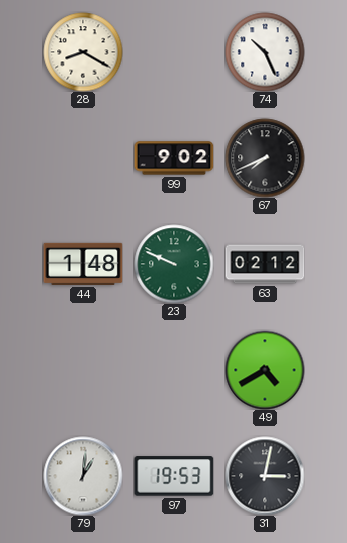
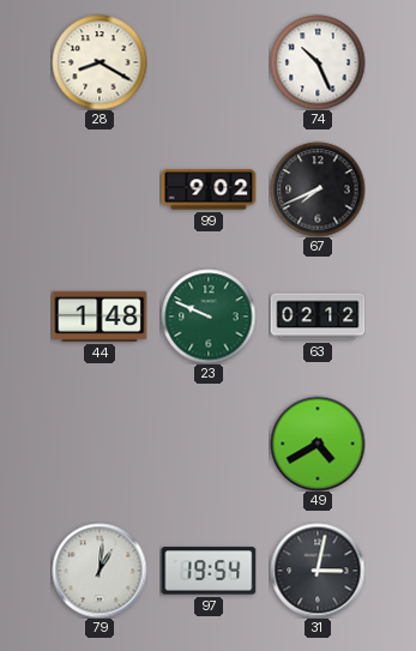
97: 19:53 -> 19:54
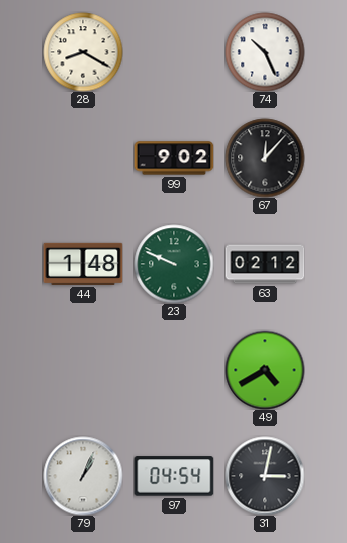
67: 7:41 -> 12:07
79: 1:01 -> 1:04
97: 19:54 -> 04:54
